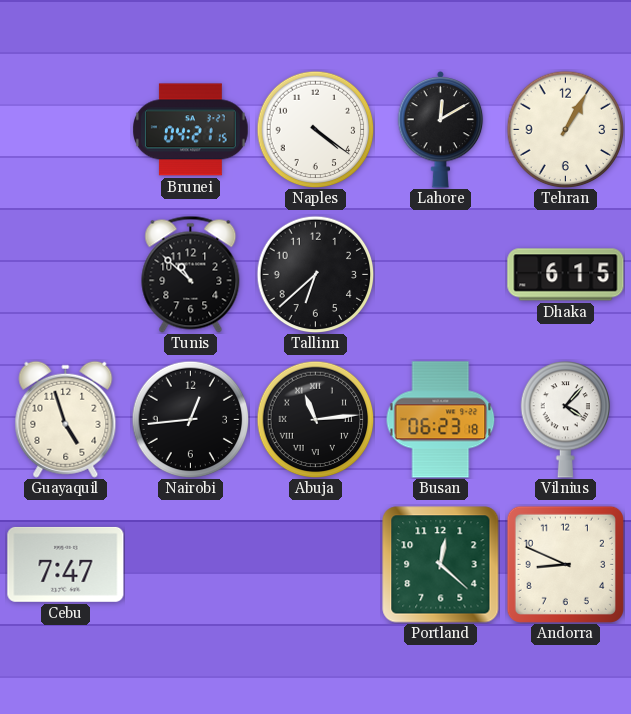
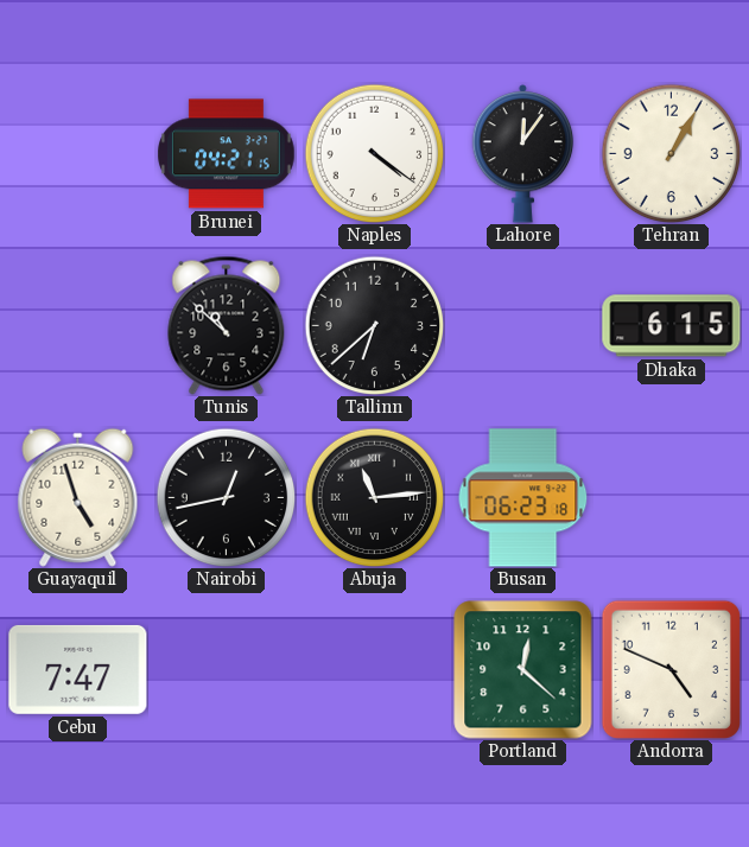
Lahore: 12:10 -> 12:06
Nairobi: 12:44 -> 12:43
Vilnius: 4:07 -> none
Andorra: 8:49 -> 4:49
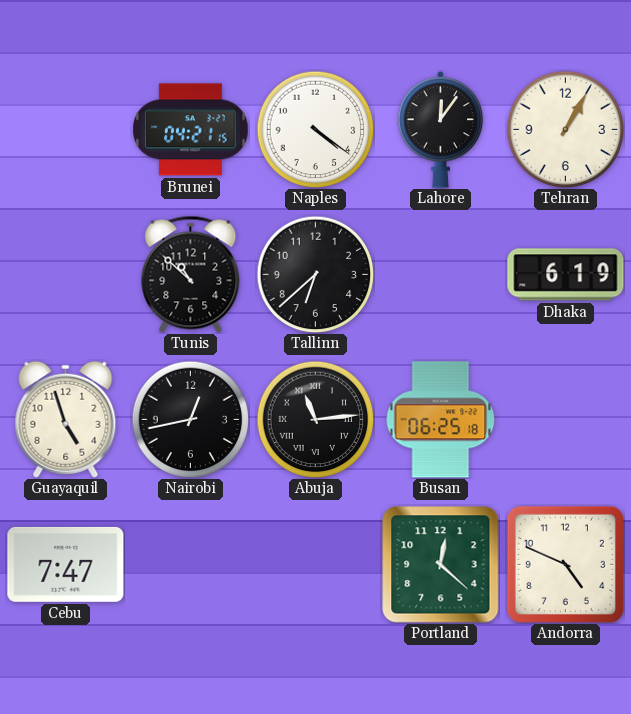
Dhaka: 6:15 -> 6:19
Busan: 06:23 -> 06:25
